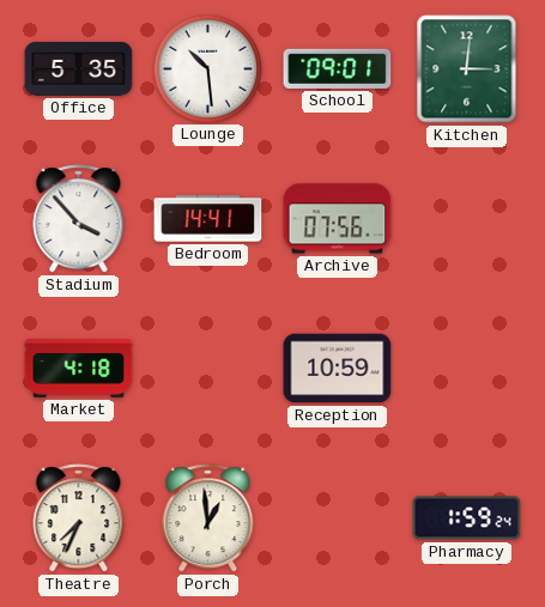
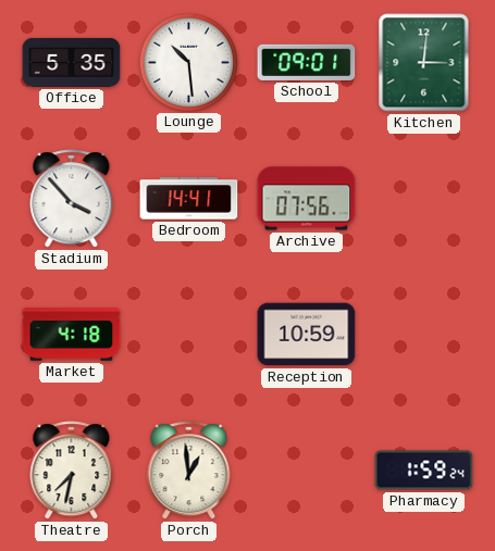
Theatre: 7:34 -> 7:32
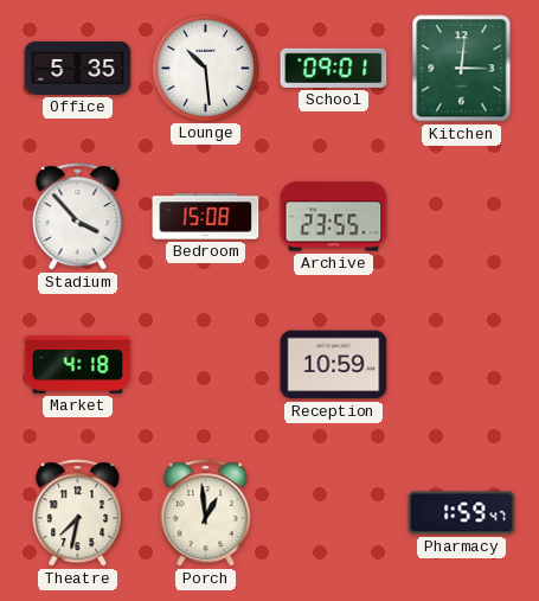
Bedroom: 14:41 -> 15:08
Archive: 07:56 -> 23:55
Pharmacy: 1:59:24 -> 1:59:47
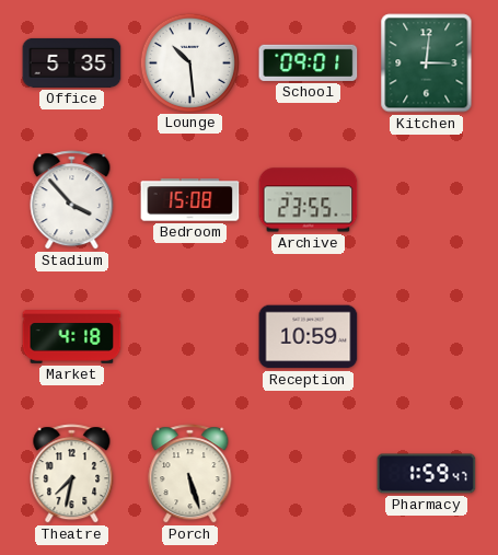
Porch: 12:59 -> 5:27
